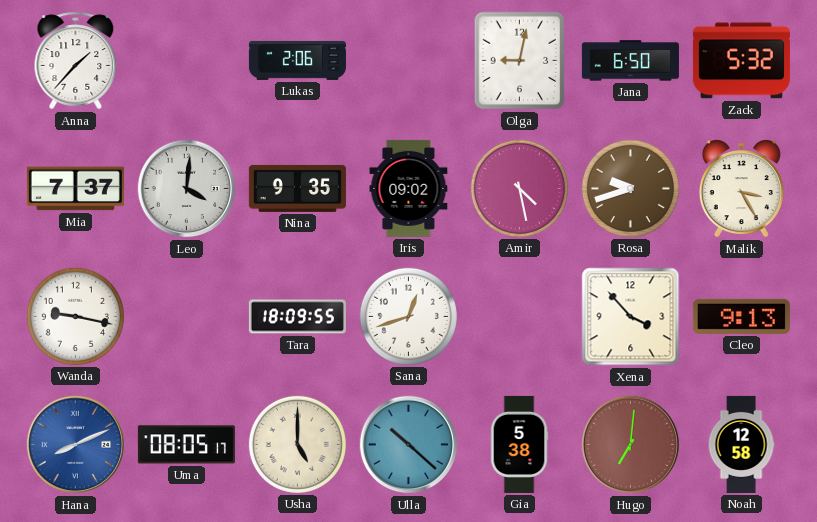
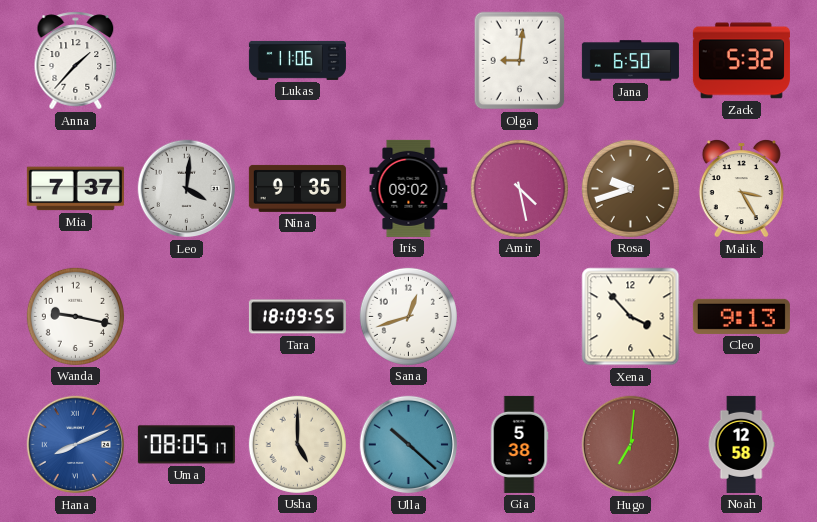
Lukas: 2:06 -> 11:06
Olga: 9:02 -> 9:01
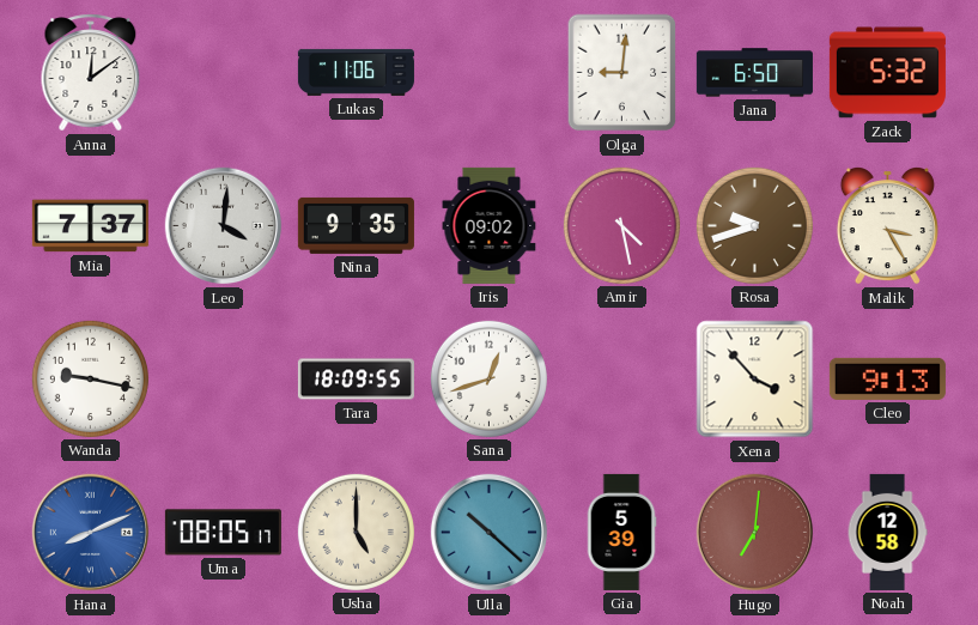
Anna: 1:37 -> 12:09
Gia: 5:38 -> 5:39
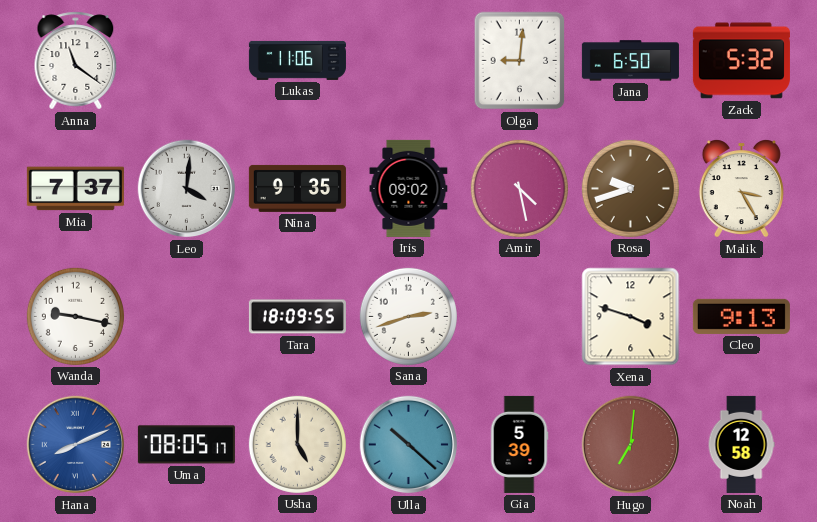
Anna: 12:09 -> 11:21
Sana: 12:42 -> 2:42
Xena: 3:53 -> 3:48
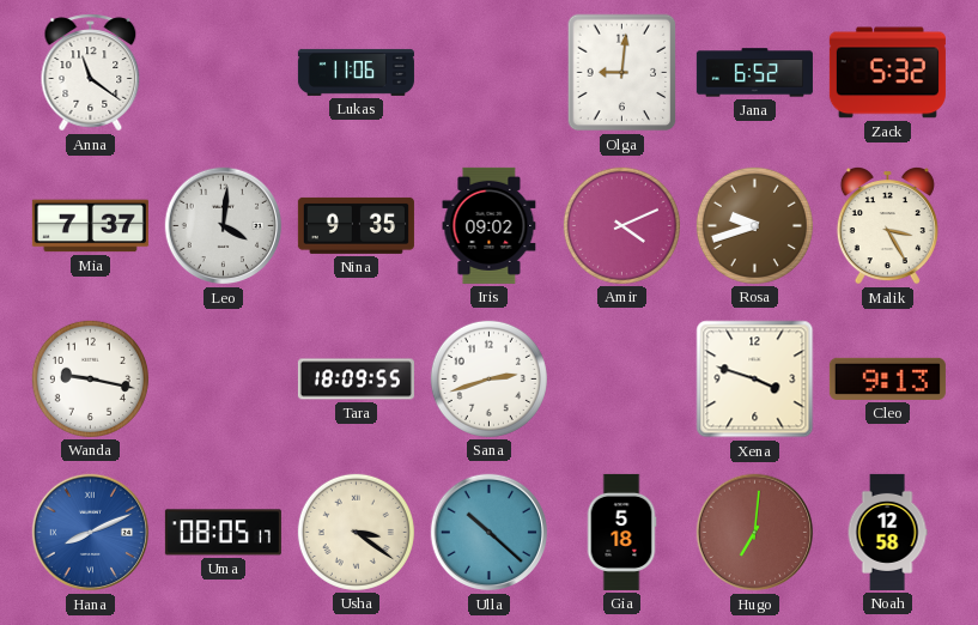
Jana: 6:50 -> 6:52
Amir: 4:28 -> 4:11
Usha: 5:00 -> 3:21
Gia: 5:39 -> 5:18
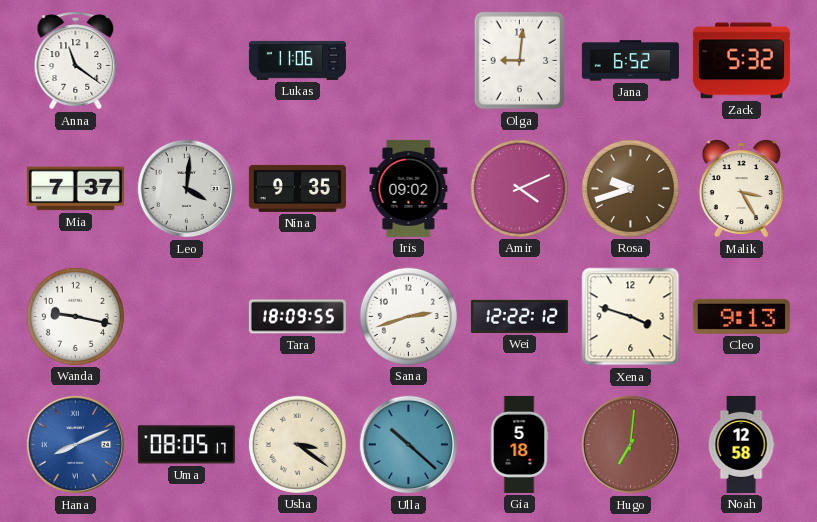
Wei: none -> 12:22
